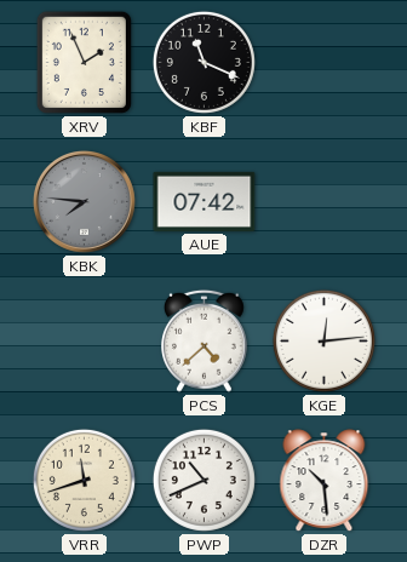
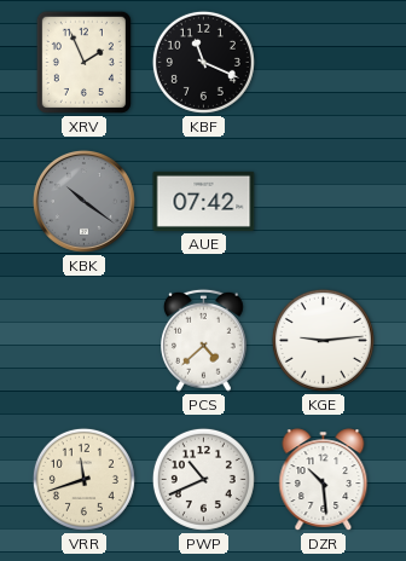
KBK: 7:46 -> 10:21
KGE: 12:14 -> 9:14
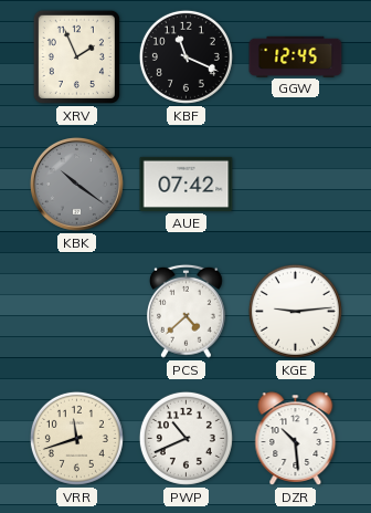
GGW: none -> 12:45
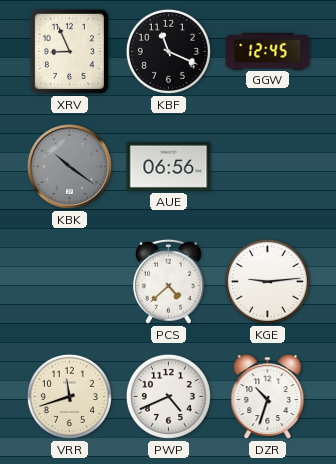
XRV: 1:56 -> 8:56
AUE: 07:42 -> 06:56
PWP: 10:41 -> 4:41
DZR: 10:29 -> 10:33
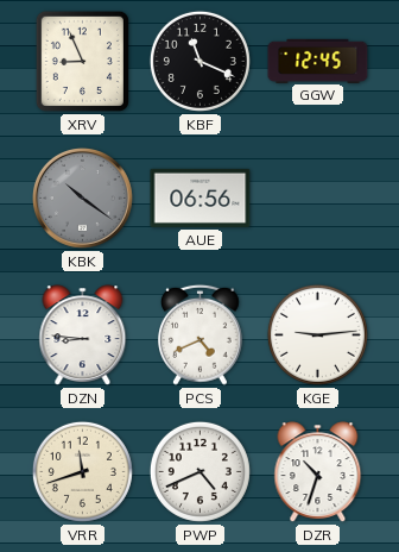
DZN: none -> 8:46
PCS: 4:38 -> 4:41
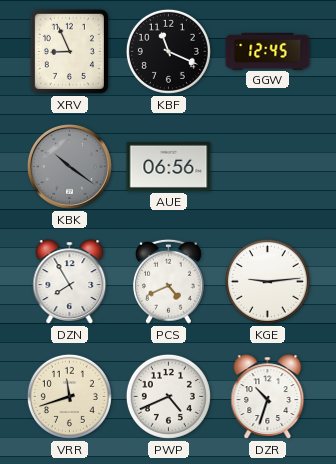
DZN: 8:46 -> 7:55
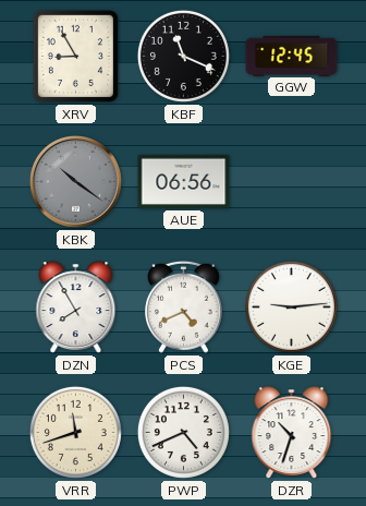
XRV: 8:56 -> 8:55
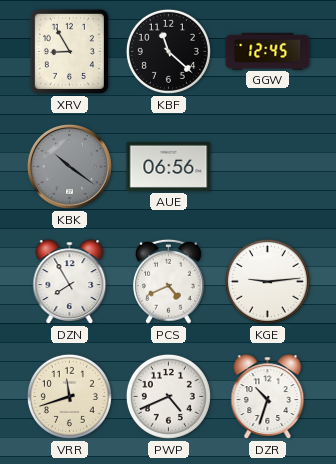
KBF: 11:19 -> 11:22
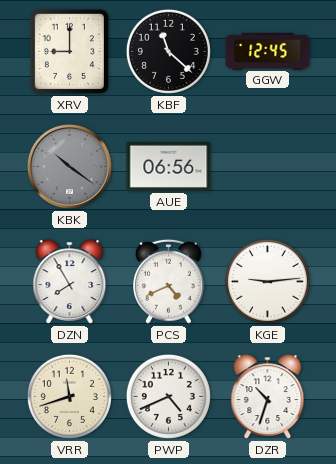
XRV: 8:55 -> 9:00
